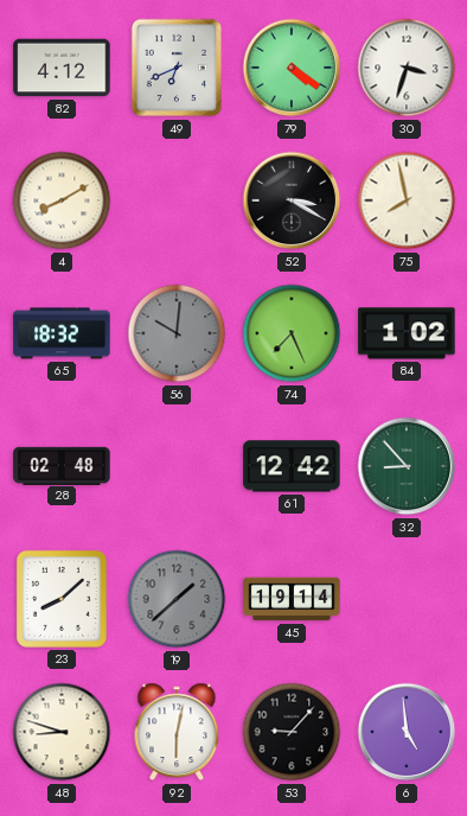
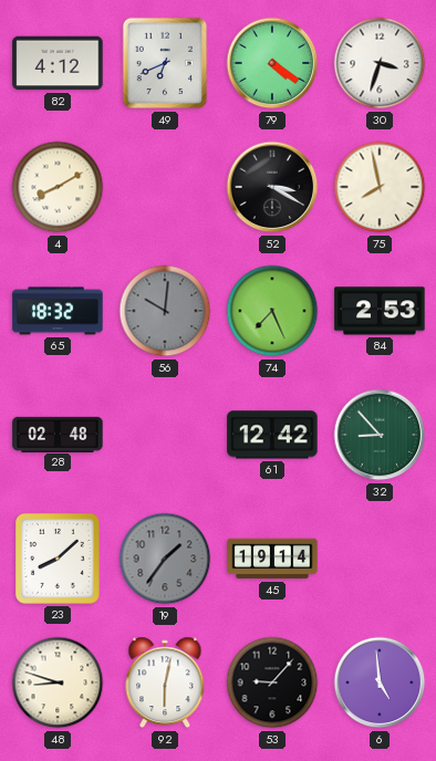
84: 1:02 -> 2:53
19: 1:38 -> 1:36
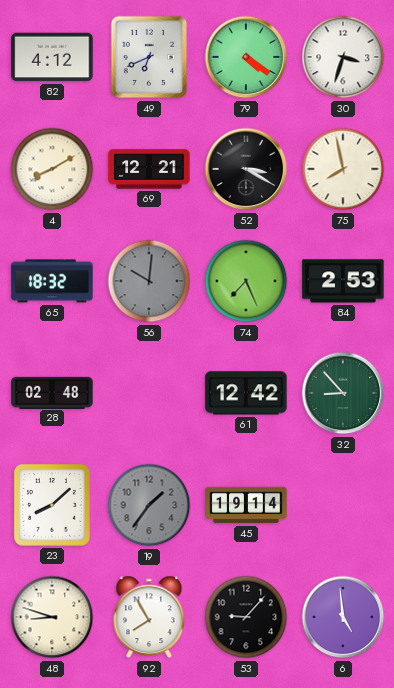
69: none -> 12:21
92: 6:02 -> 7:55
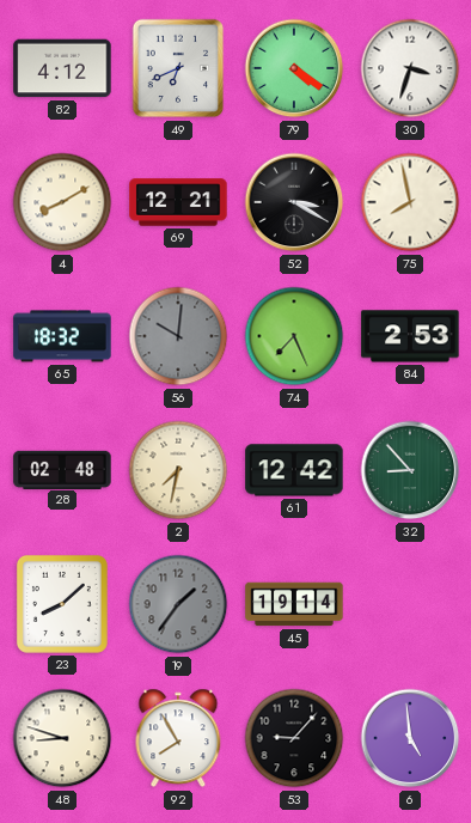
2: none -> 7:32
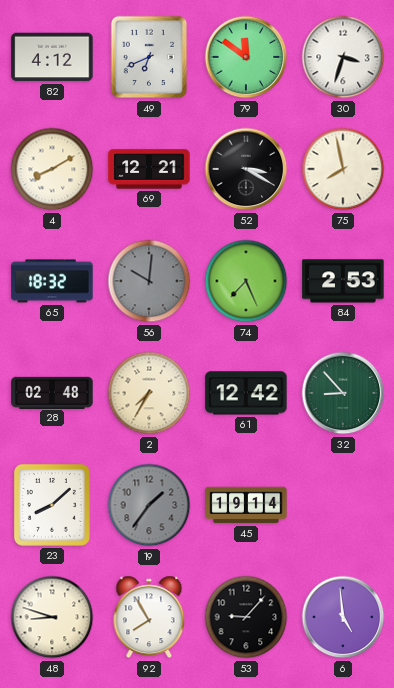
79: 4:21 -> 11:51
2: 7:32 -> 7:35
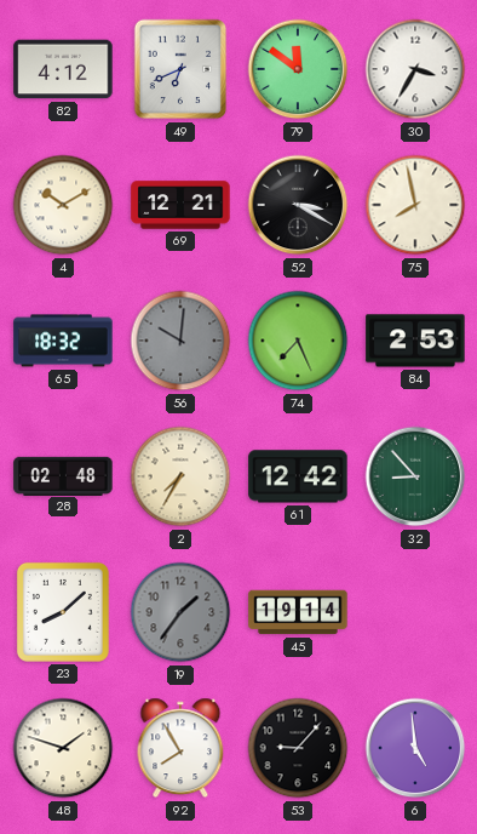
30: 3:33 -> 3:35
4: 8:10 -> 10:10
48: 8:48 -> 1:48
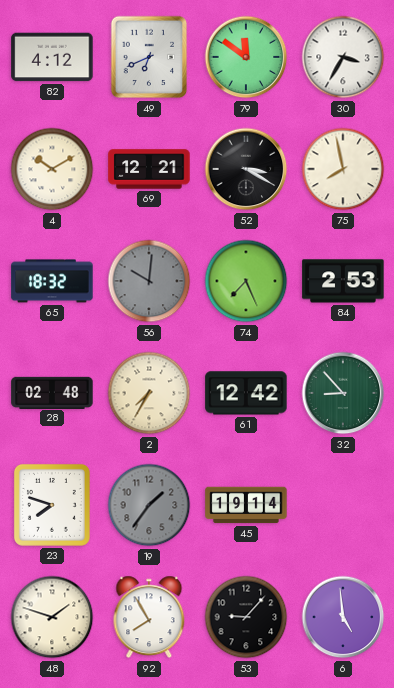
23: 8:08 -> 7:48
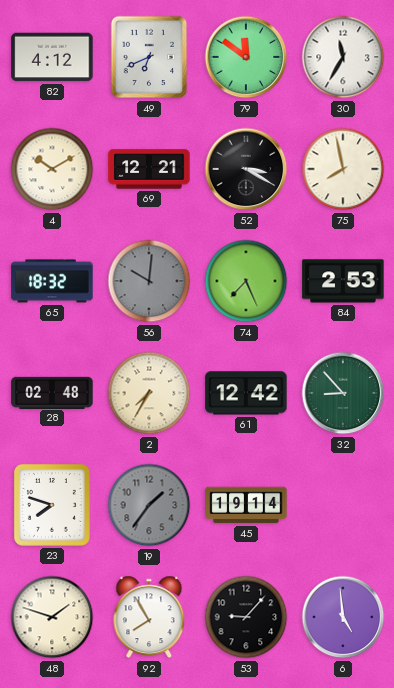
30: 3:35 -> 11:35
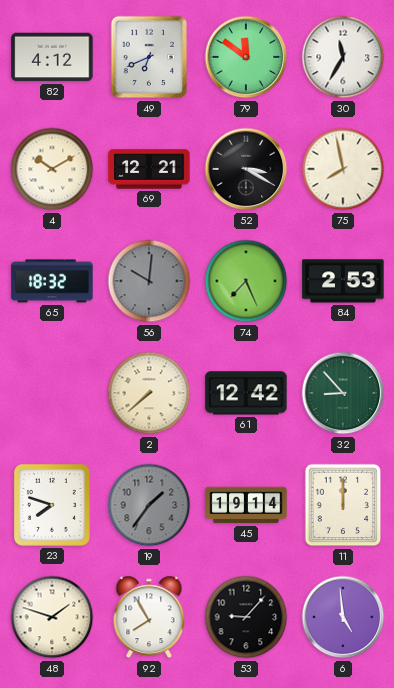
28: 02:48 -> none
2: 7:35 -> 7:38
11: none -> 12:00
